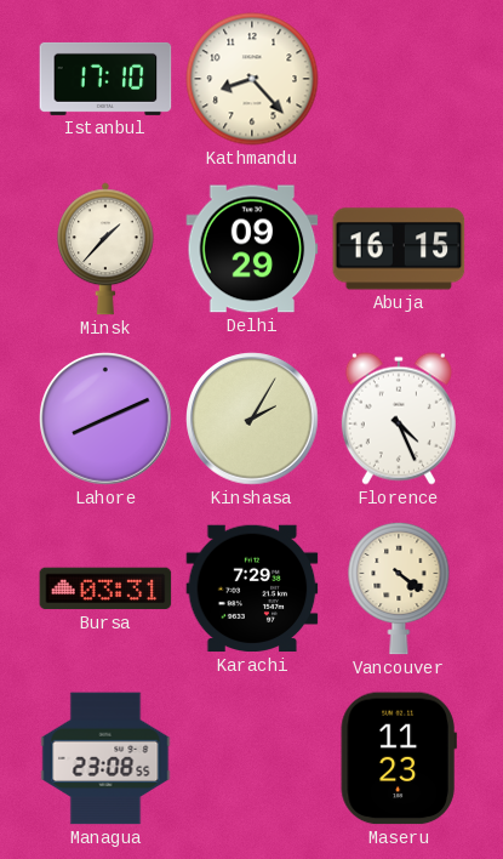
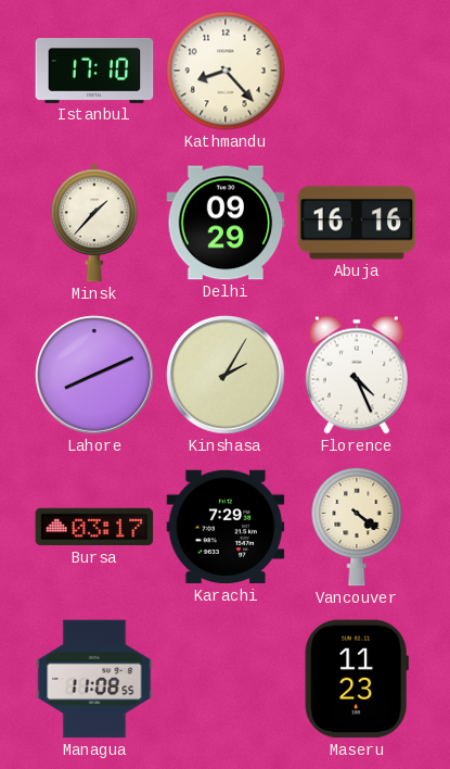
Abuja: 16:15 -> 16:16
Bursa: 03:31 -> 03:17
Managua: 23:08 -> 11:08
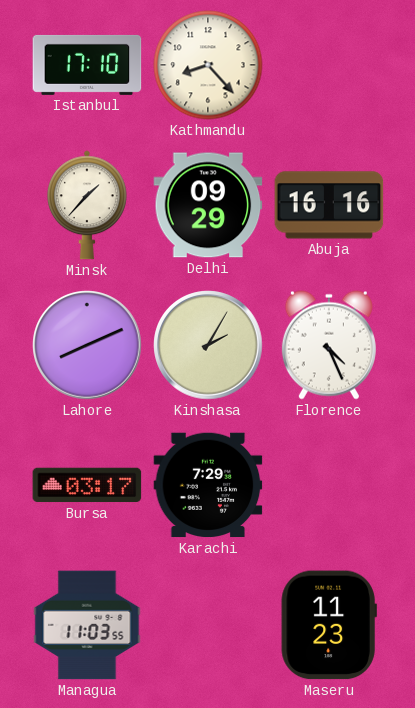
Vancouver: 4:21 -> none
Managua: 11:08 -> 11:03
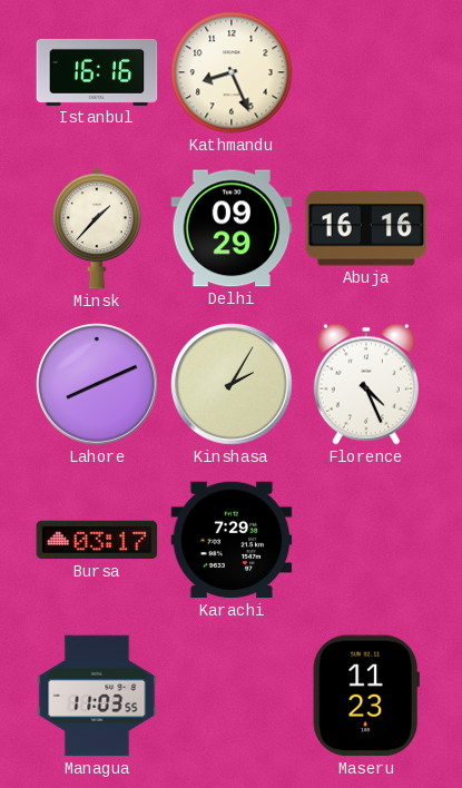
Istanbul: 17:10 -> 16:16
Kathmandu: 8:23 -> 8:26
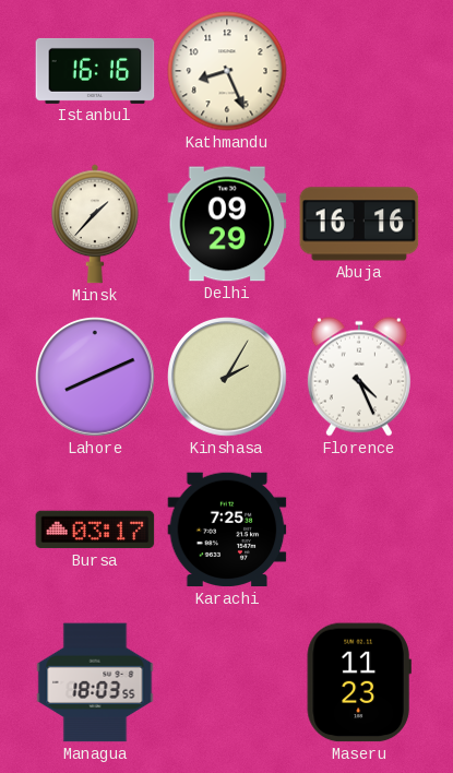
Karachi: 7:29 -> 7:25
Managua: 11:03 -> 18:03
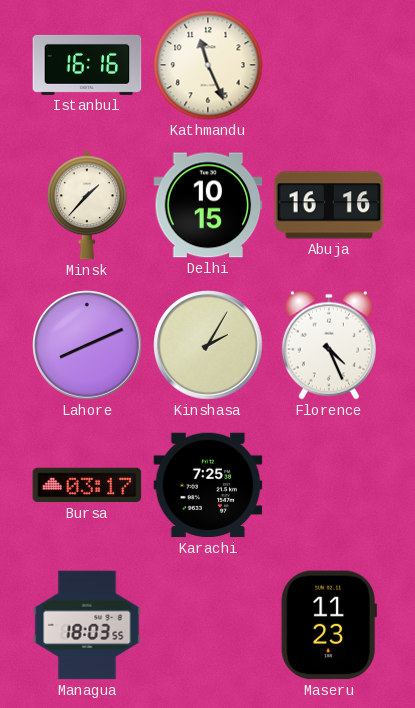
Kathmandu: 8:26 -> 11:26
Delhi: 09:29 -> 10:15
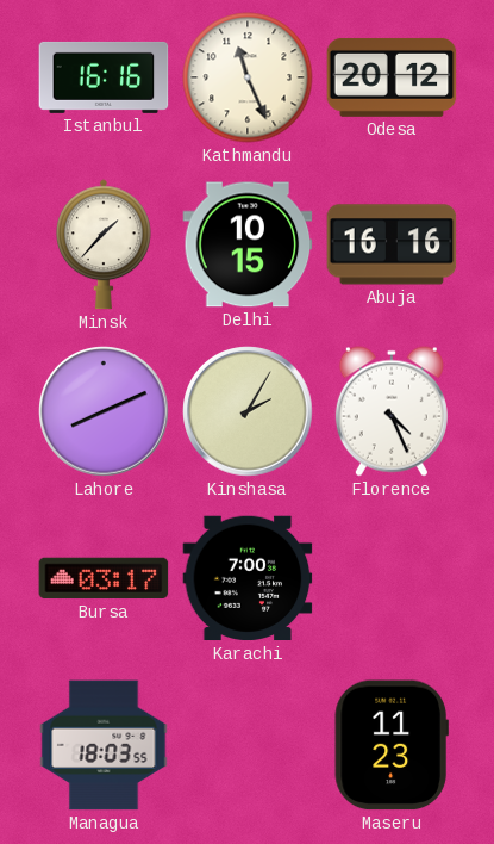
Odesa: none -> 20:12
Karachi: 7:25 -> 7:00
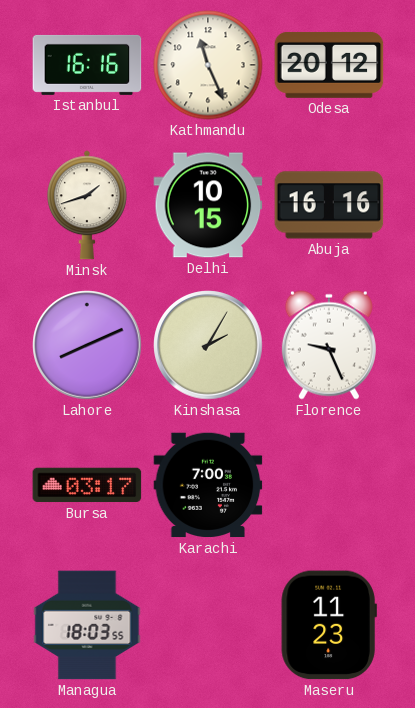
Minsk: 1:37 -> 1:42
Florence: 4:26 -> 9:26
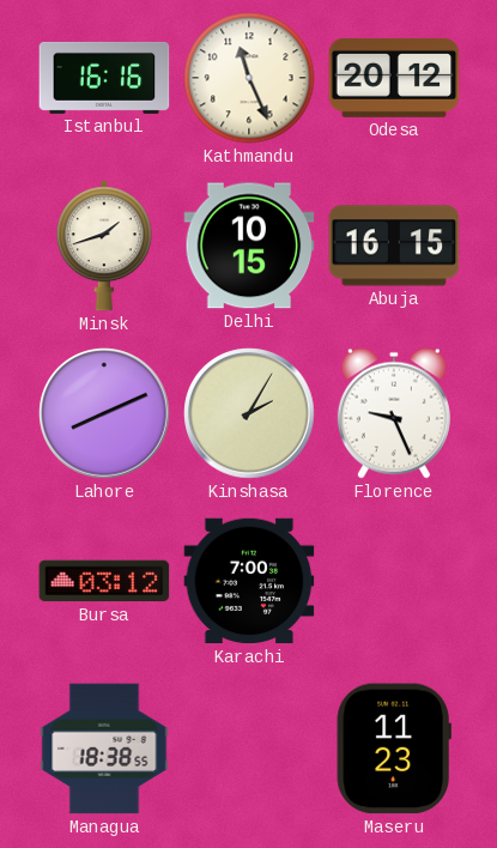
Abuja: 16:16 -> 16:15
Bursa: 03:17 -> 03:12
Managua: 18:03 -> 18:38
